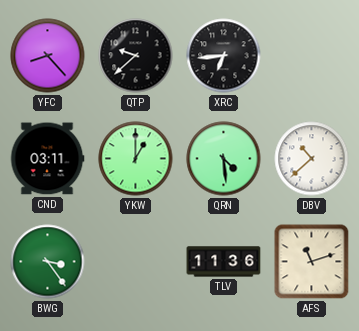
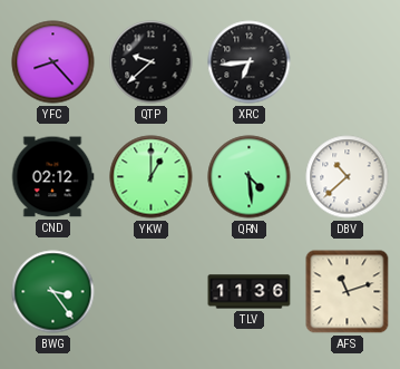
CND: 03:11 -> 02:12
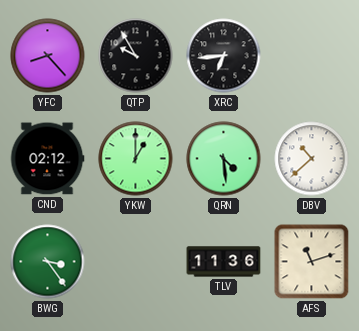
QTP: 9:38 -> 9:55
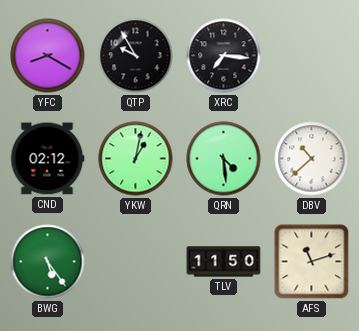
YFC: 8:23 -> 8:20
XRC: 6:44 -> 7:16
YKW: 1:00 -> 1:02
BWG: 3:24 -> 5:24
TLV: 11:36 -> 11:50
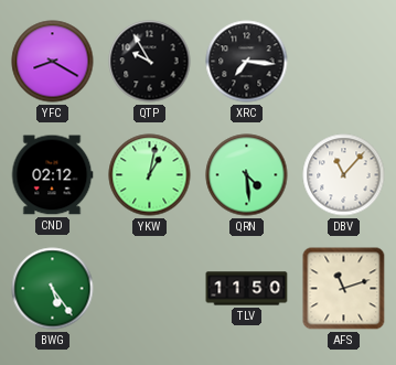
DBV: 10:38 -> 11:07
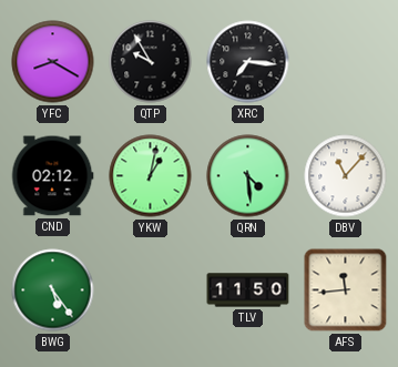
AFS: 11:12 -> 11:44
